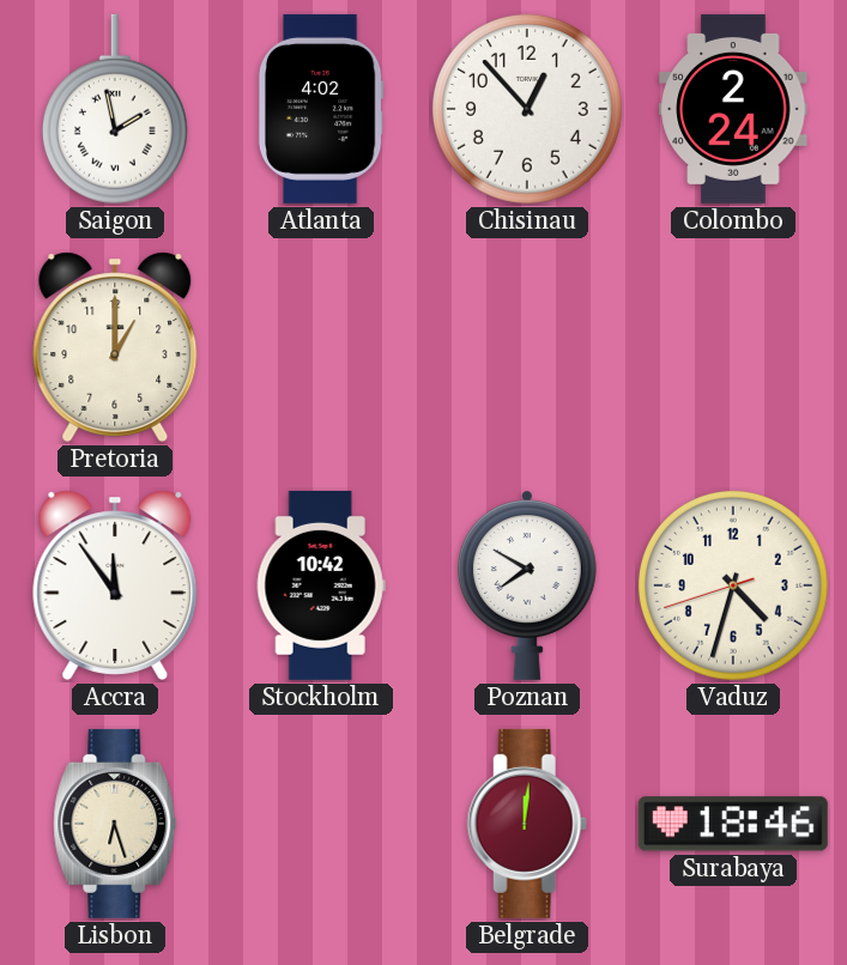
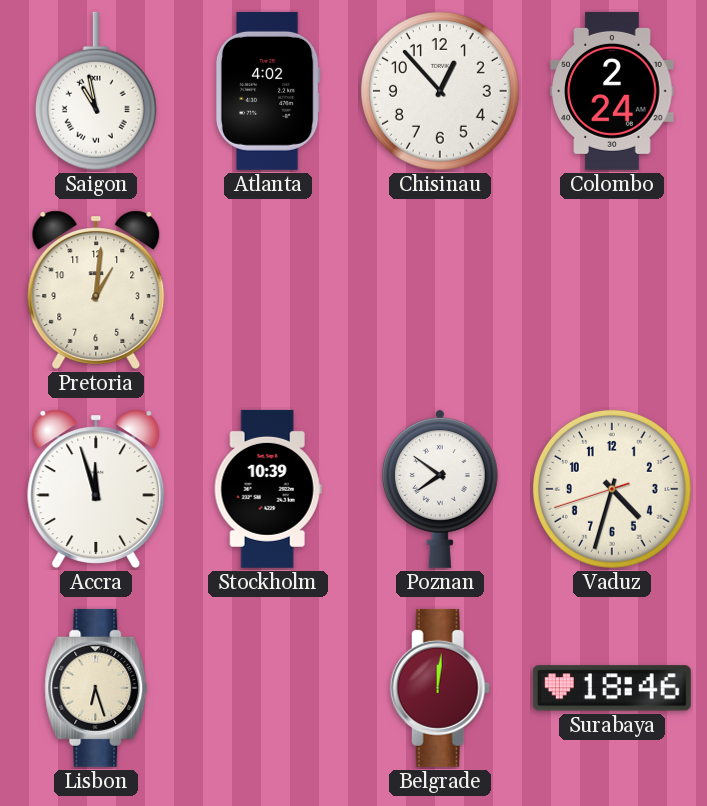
Saigon: 1:58 -> 10:58
Pretoria: 1:00 -> 1:01
Accra: 11:54 -> 11:57
Stockholm: 10:42 -> 10:39
Poznan: 7:50 -> 7:51
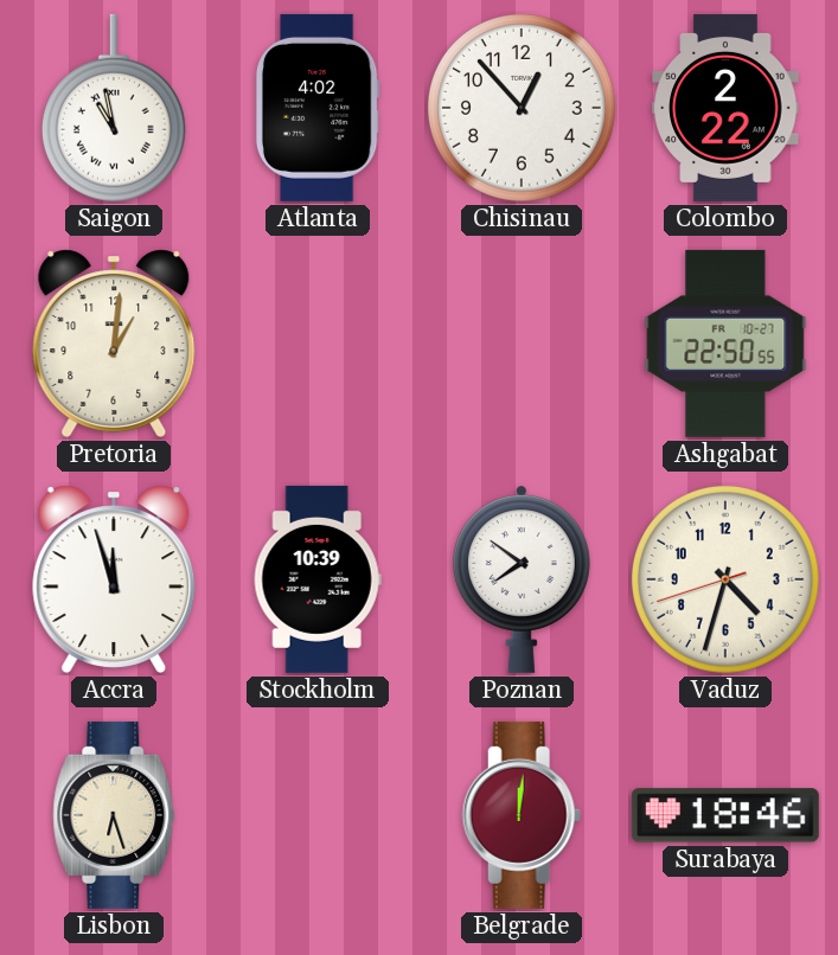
Colombo: 2:24 -> 2:22
Ashgabat: none -> 22:50
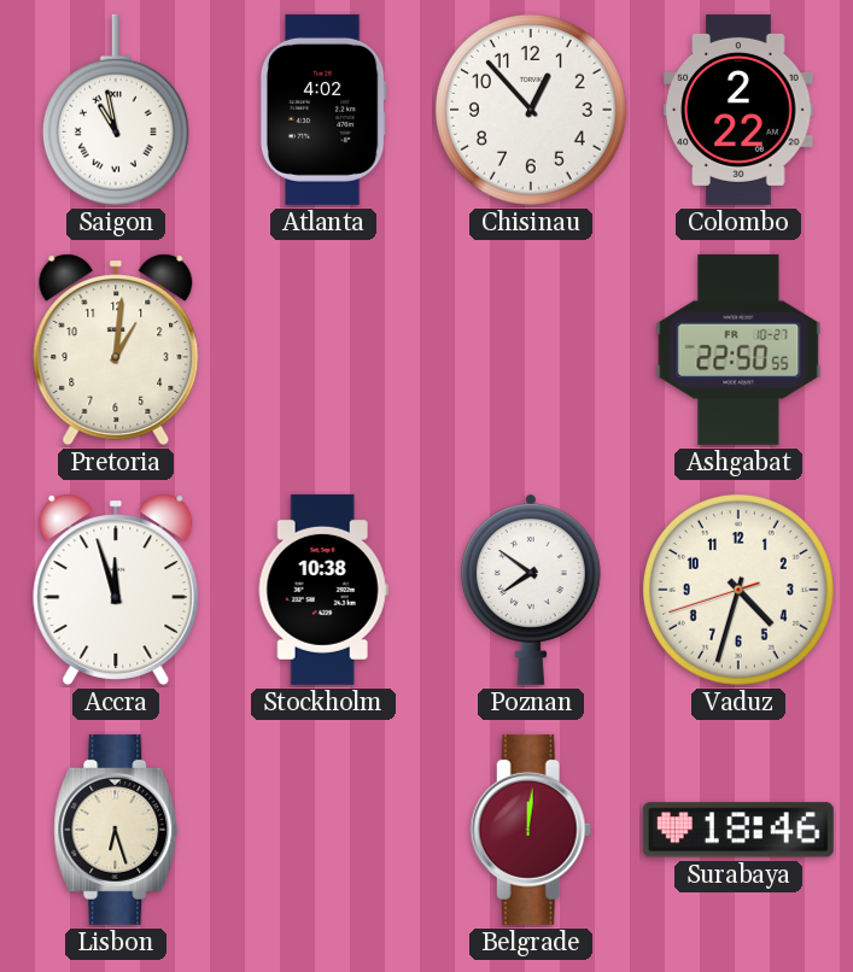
Stockholm: 10:39 -> 10:38
